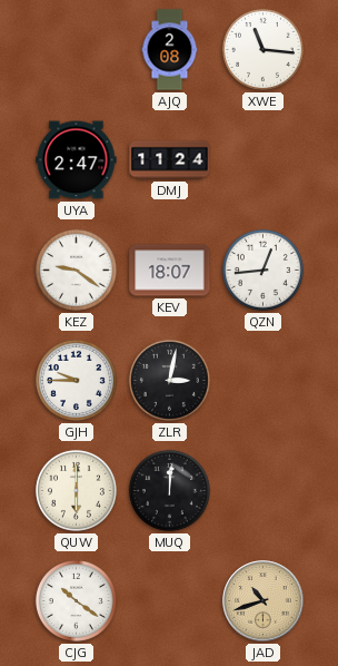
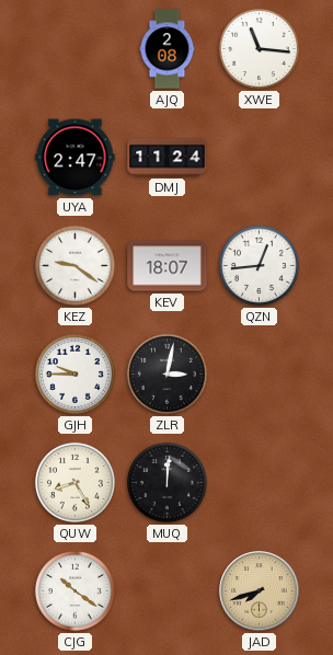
QUW: 6:00 -> 8:25
JAD: 10:42 -> 7:42
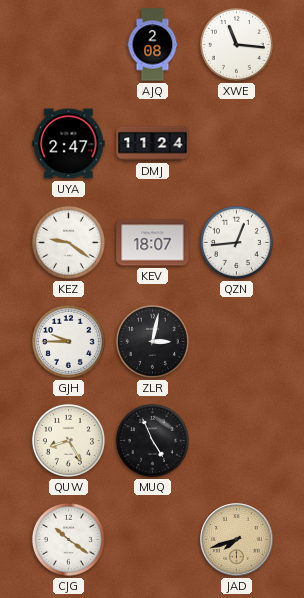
MUQ: 12:01 -> 4:56
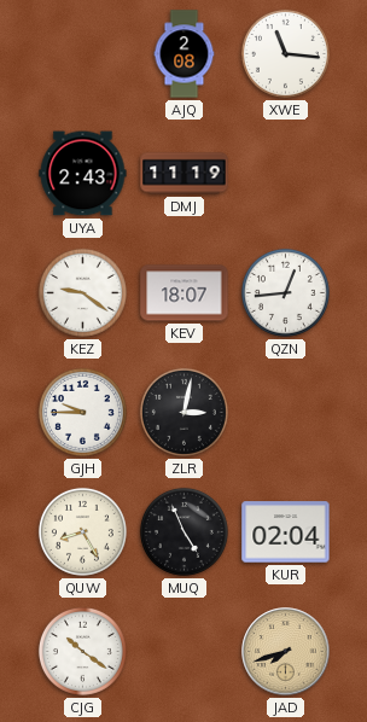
UYA: 2:47 -> 2:43
DMJ: 11:24 -> 11:19
KUR: none -> 02:04
